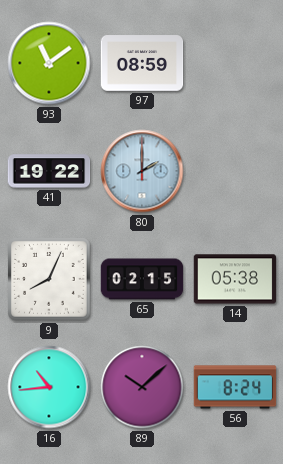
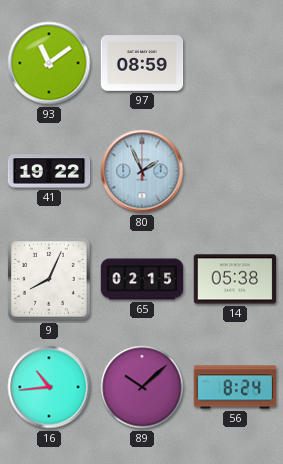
80: 2:00 -> 1:56
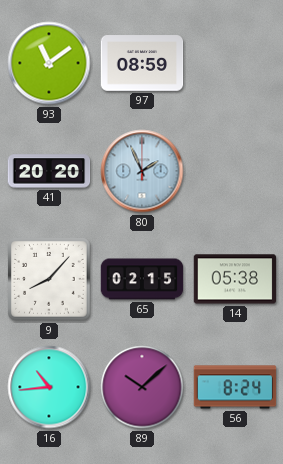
41: 19:22 -> 20:20
9: 8:04 -> 8:07
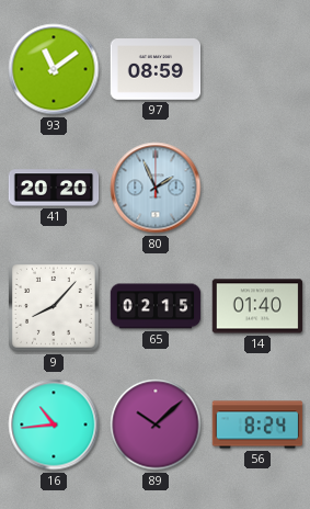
14: 05:38 -> 01:40
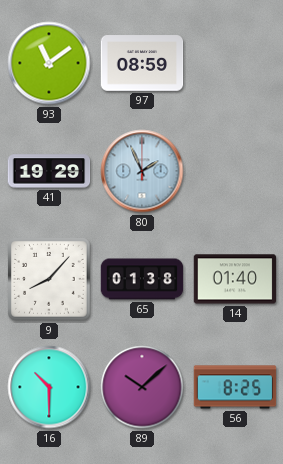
41: 20:20 -> 19:29
65: 02:15 -> 01:38
16: 10:44 -> 10:30
56: 8:24 -> 8:25
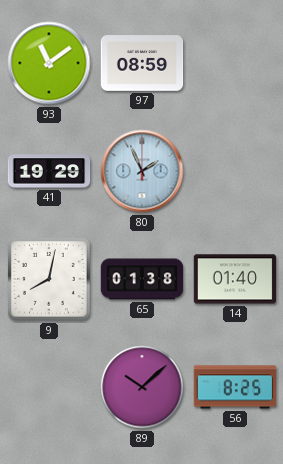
9: 8:07 -> 8:02
16: 10:30 -> none
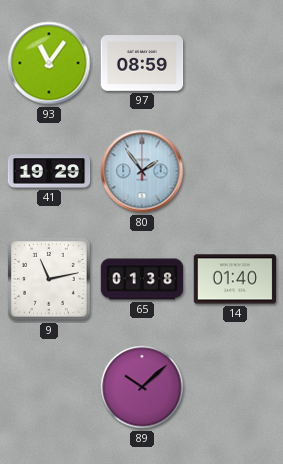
93: 11:09 -> 11:06
80: 1:56 -> 1:54
9: 8:02 -> 11:13
56: 8:25 -> none
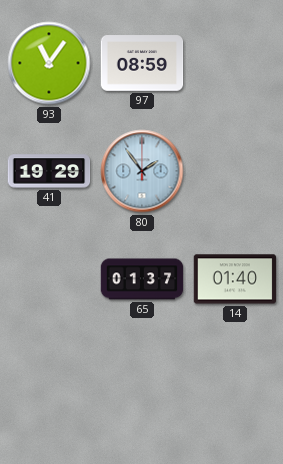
9: 11:13 -> none
65: 01:38 -> 01:37
89: 10:08 -> none
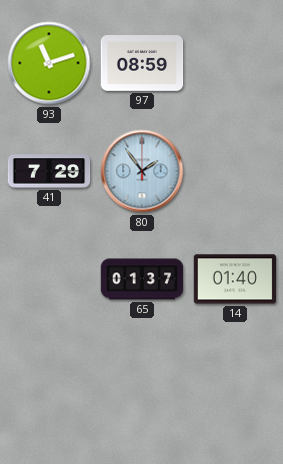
93: 11:06 -> 11:12
41: 19:29 -> 7:29
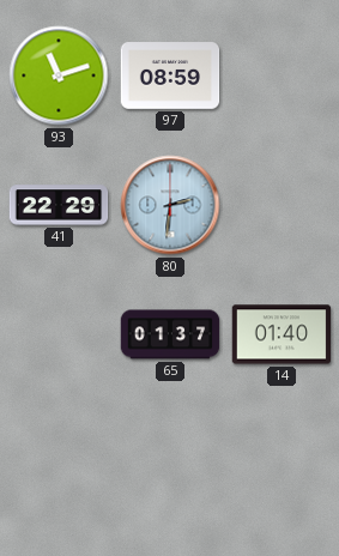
41: 7:29 -> 22:29
80: 1:54 -> 2:31
